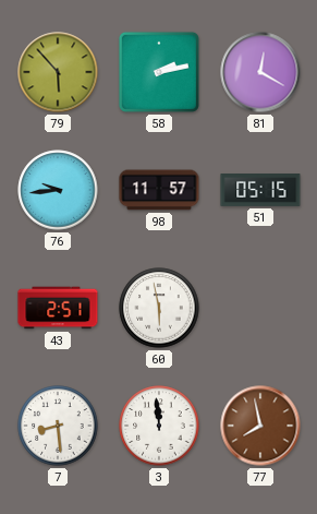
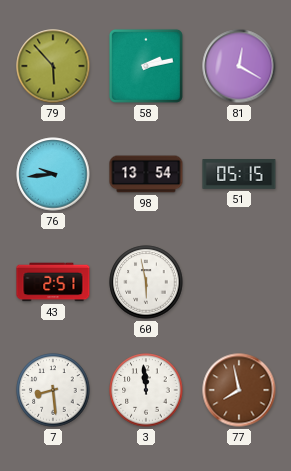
98: 11:57 -> 13:54
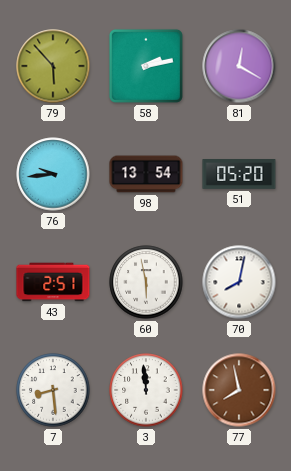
51: 05:15 -> 05:20
70: none -> 8:02
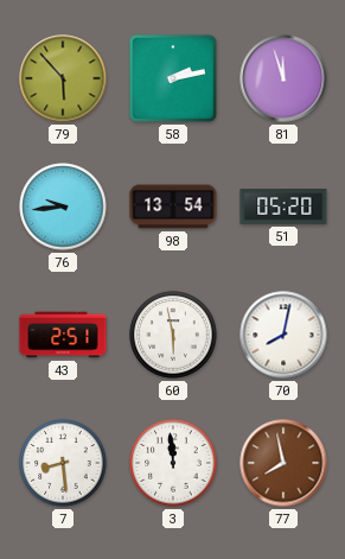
81: 12:20 -> 11:57
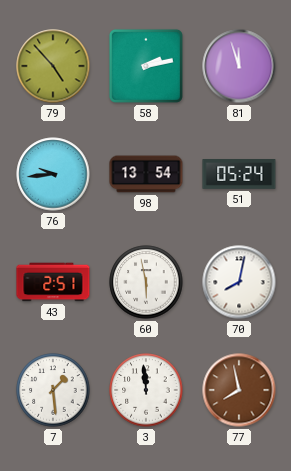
79: 5:53 -> 4:53
51: 05:20 -> 05:24
7: 8:29 -> 1:29
